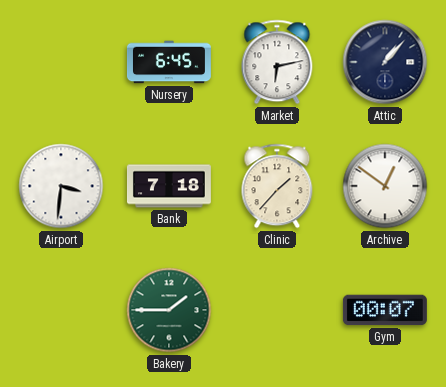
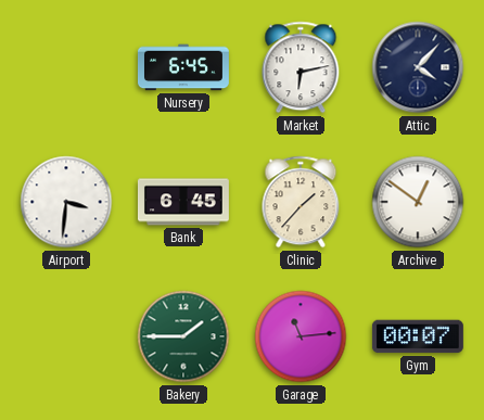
Attic: 1:07 -> 4:07
Bank: 7:18 -> 6:45
Garage: none -> 11:14
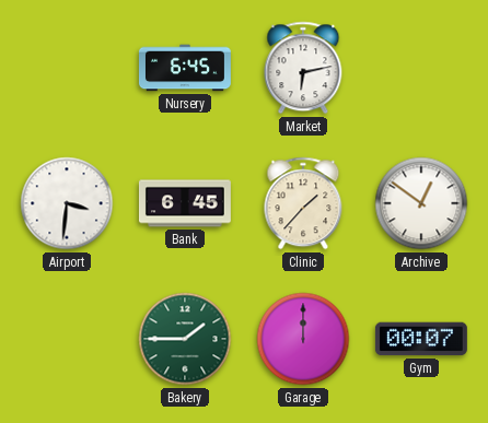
Attic: 4:07 -> none
Garage: 11:14 -> 12:00
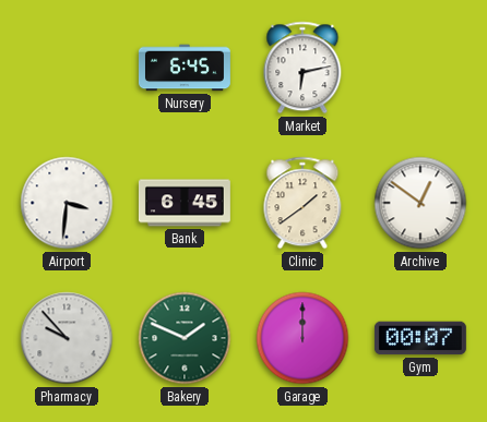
Clinic: 1:37 -> 1:39
Pharmacy: none -> 9:53
Bakery: 1:45 -> 1:49
